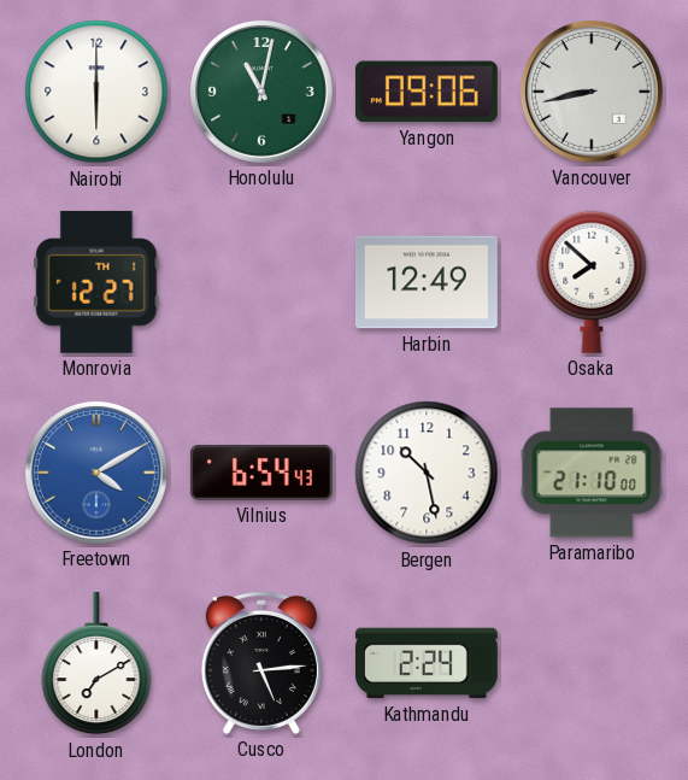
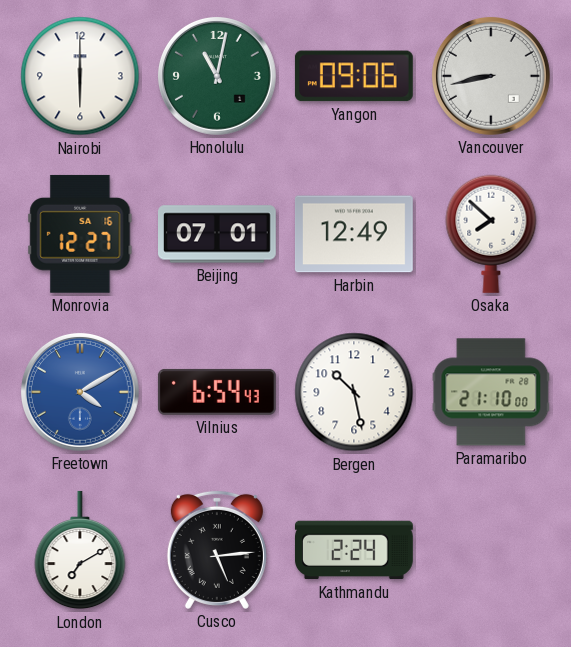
Monrovia date: TH 1 -> SA 16
Beijing: none -> 07:01
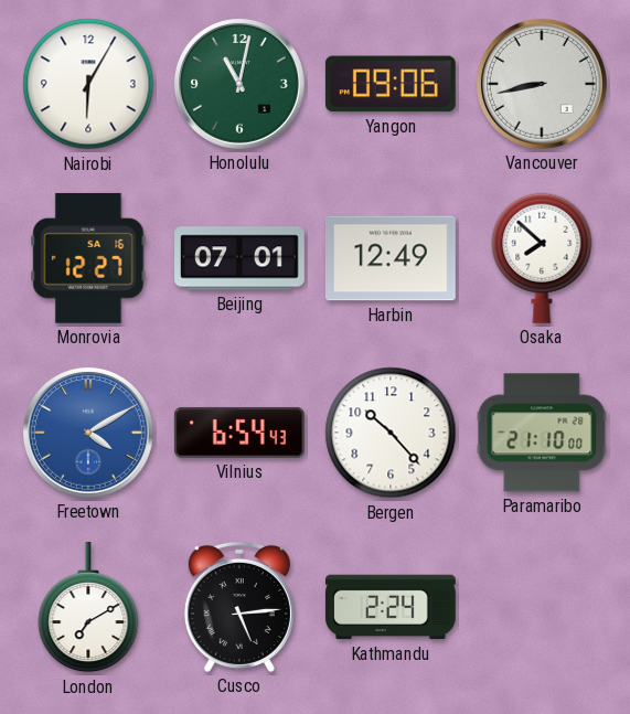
Nairobi: 6:00 -> 6:05
Bergen: 10:28 -> 10:23
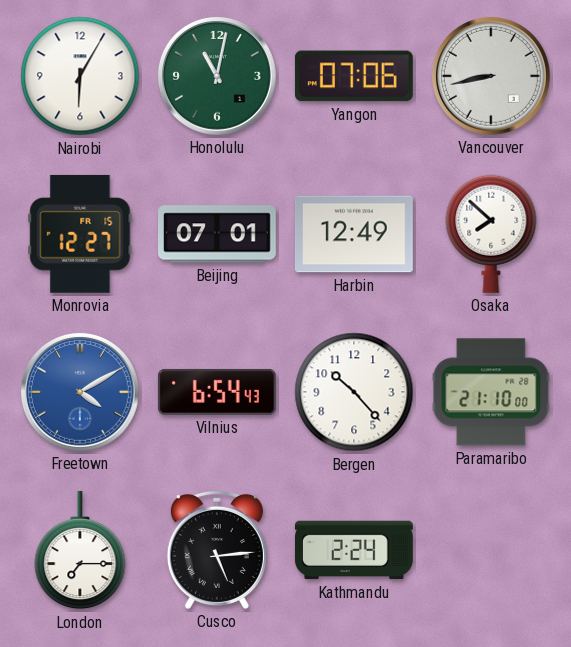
Yangon: 09:06 -> 07:06
Monrovia date: SA 16 -> FR 15
London: 7:10 -> 7:15
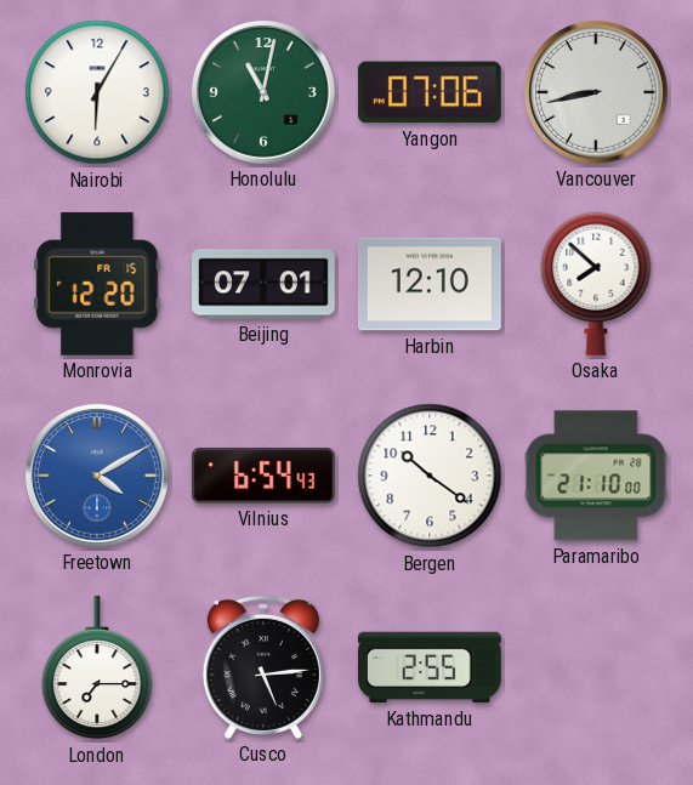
Monrovia: 12:27 -> 12:20
Harbin: 12:49 -> 12:10
Bergen: 10:23 -> 10:21
Kathmandu: 2:24 -> 2:55
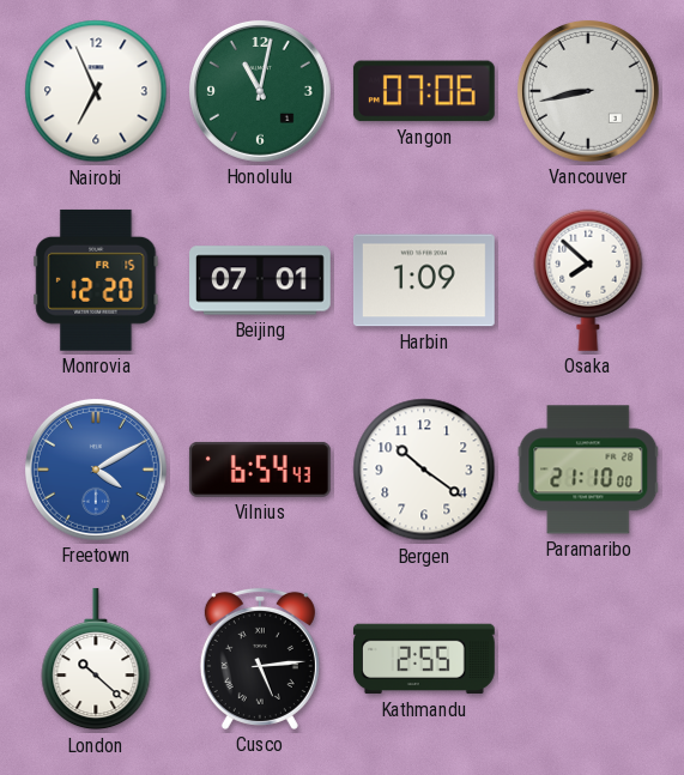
Nairobi: 6:05 -> 6:56
Harbin: 12:10 -> 1:09
London: 7:15 -> 10:22
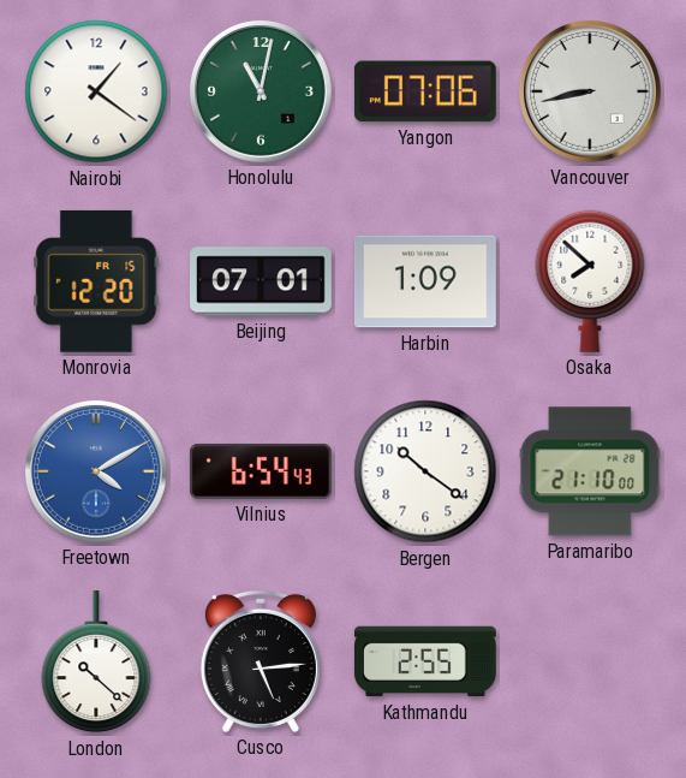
Nairobi: 6:56 -> 1:21
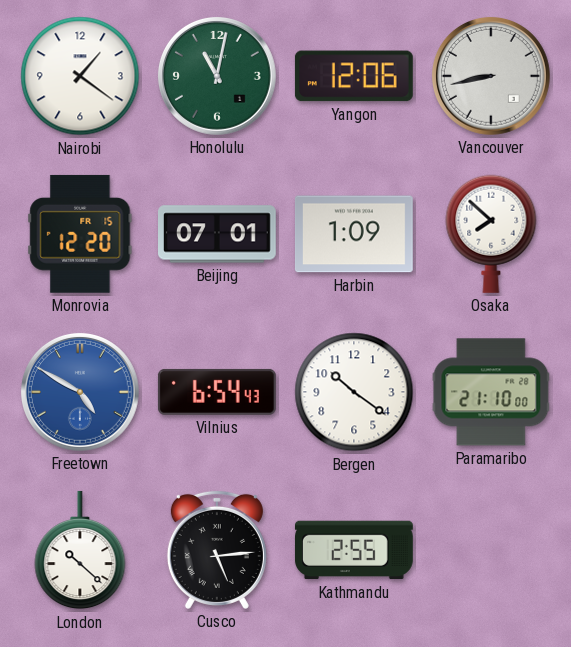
Yangon: 07:06 -> 12:06
Freetown: 4:10 -> 4:50
